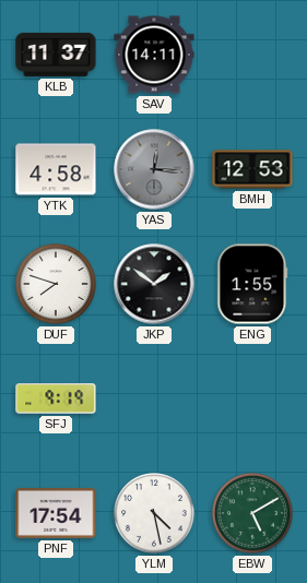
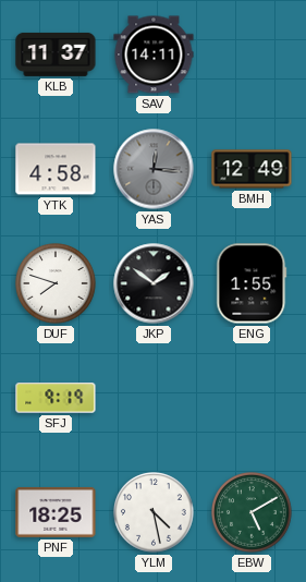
BMH: 12:53 -> 12:49
PNF: 17:54 -> 18:25
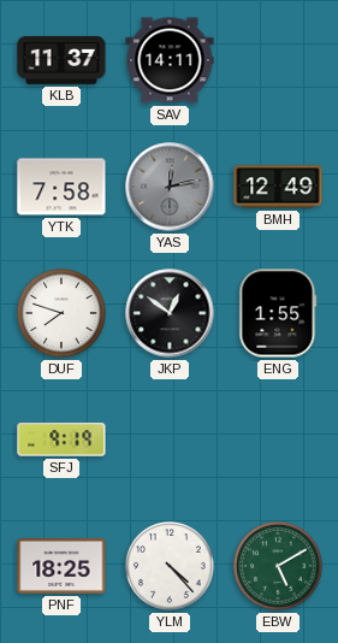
YTK: 4:58 -> 7:58
YAS: 12:16 -> 12:13
JKP: 1:51 -> 12:51
YLM: 4:28 -> 4:23
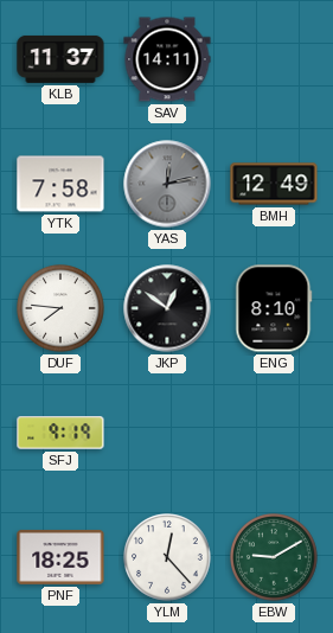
DUF: 7:48 -> 7:46
ENG: 1:55 -> 8:10
YLM: 4:23 -> 12:23
EBW: 5:10 -> 9:10
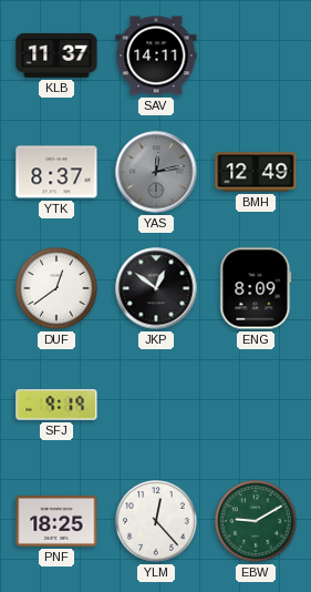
YTK: 7:58 -> 8:37
DUF: 7:46 -> 12:39
ENG: 8:10 -> 8:09
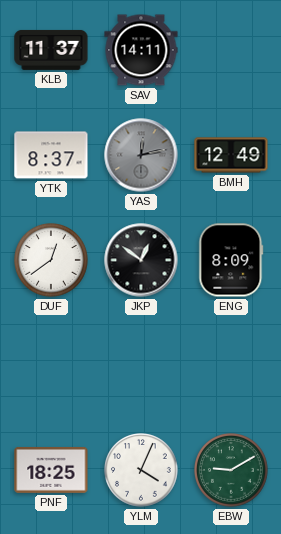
SFJ: 9:19 -> none
YLM: 12:23 -> 4:04
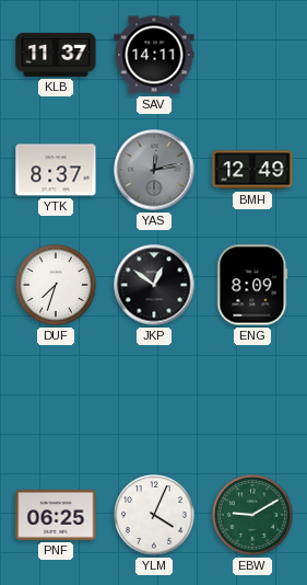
DUF: 12:39 -> 7:33
PNF: 18:25 -> 06:25
